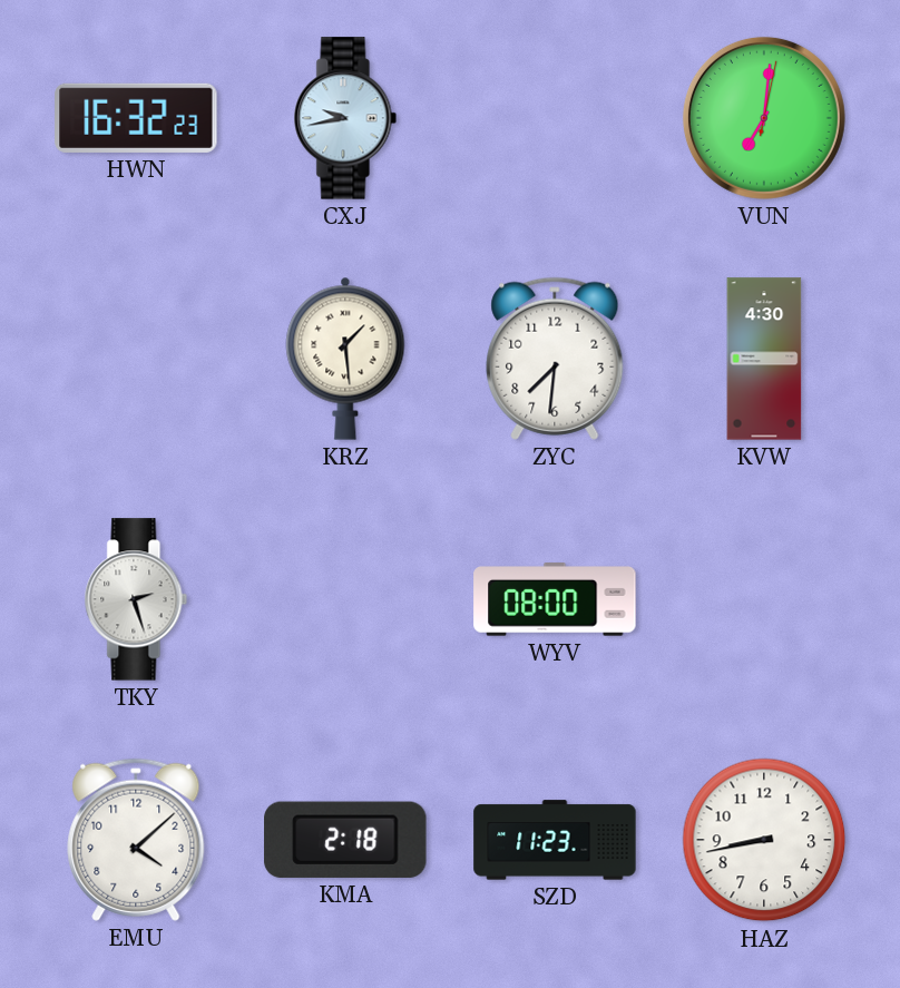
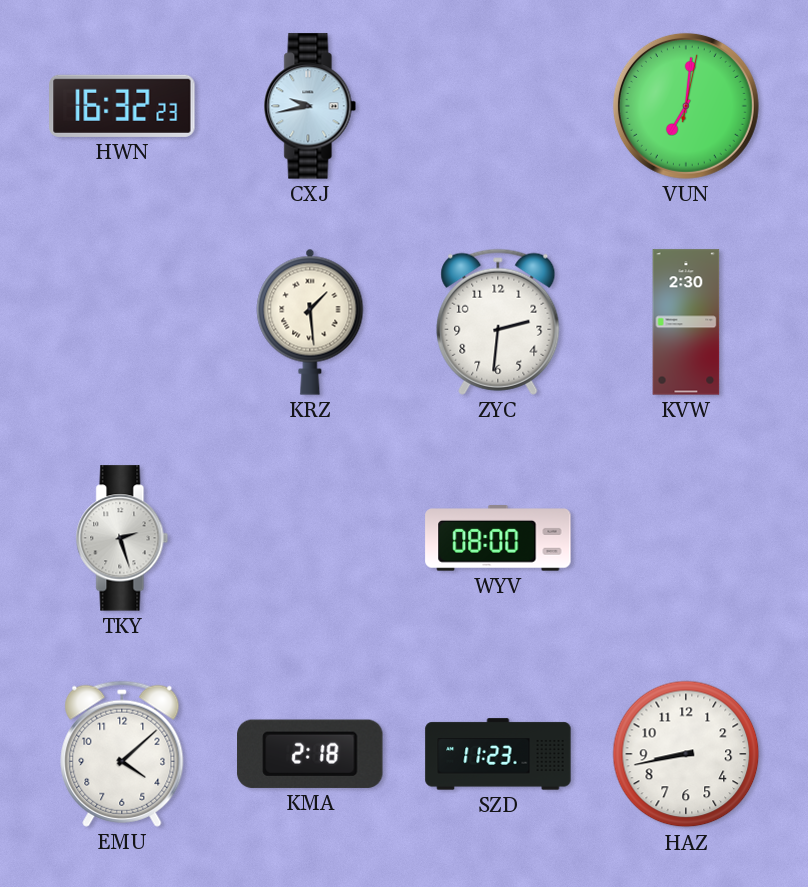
ZYC: 7:31 -> 2:31
KVW: 4:30 -> 2:30
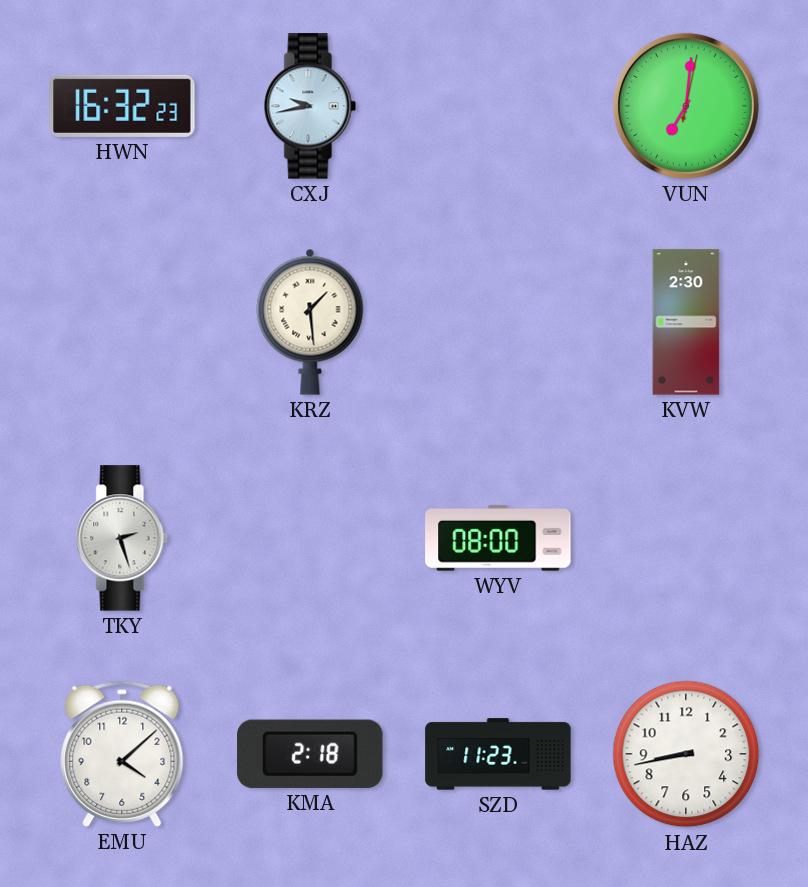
ZYC: 2:31 -> none
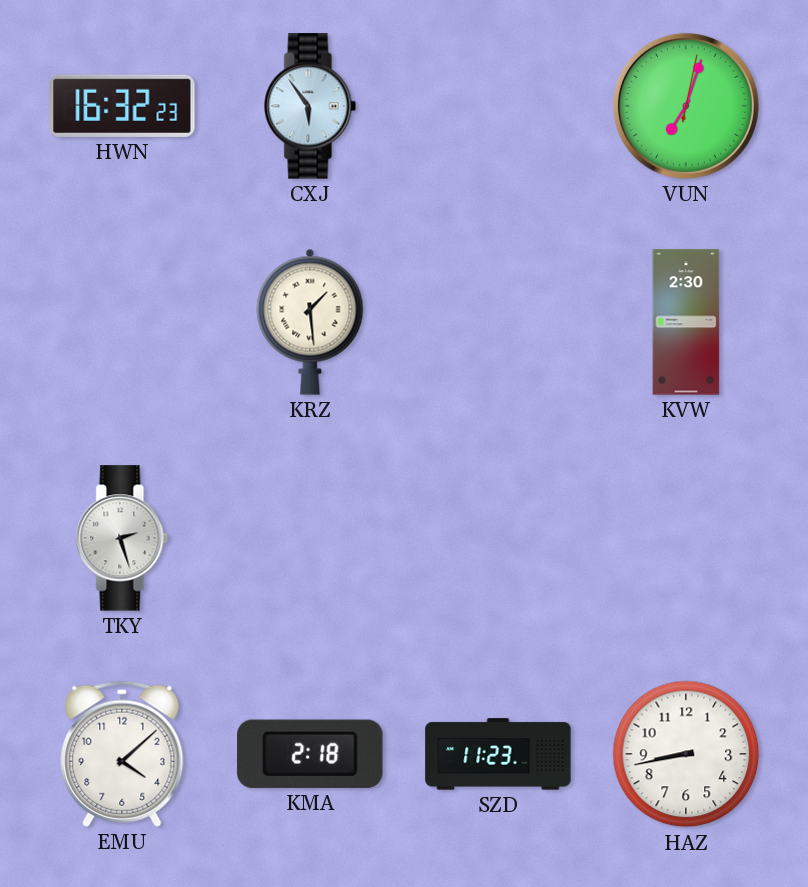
CXJ: 9:43 -> 5:54
VUN: 7:01 -> 7:03
WYV: 08:00 -> none
